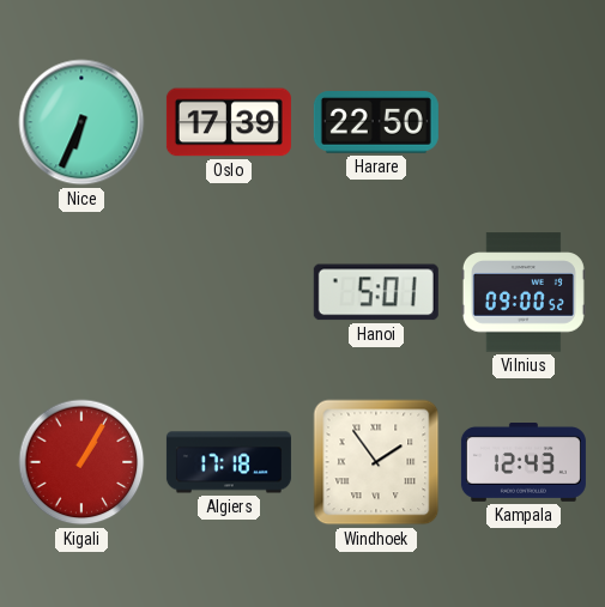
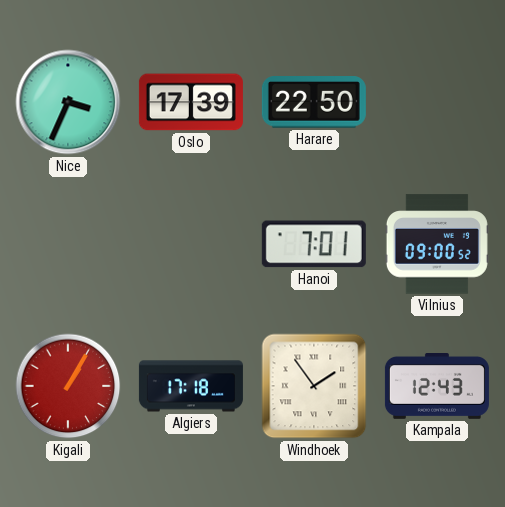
Nice: 6:34 -> 3:34
Hanoi: 5:01 -> 7:01
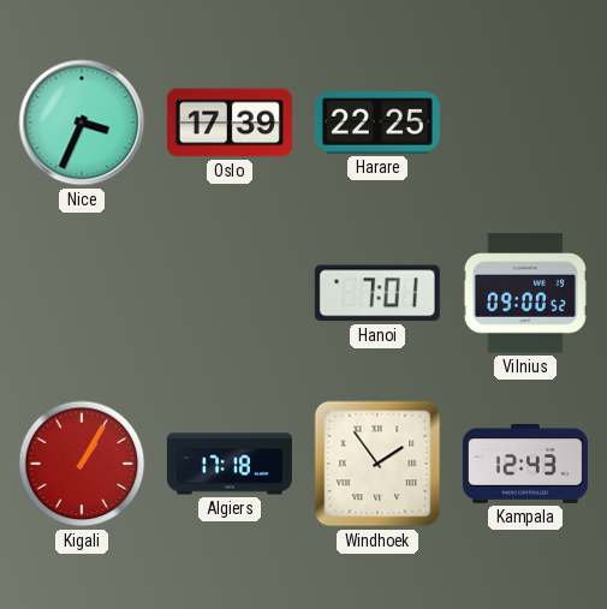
Harare: 22:50 -> 22:25
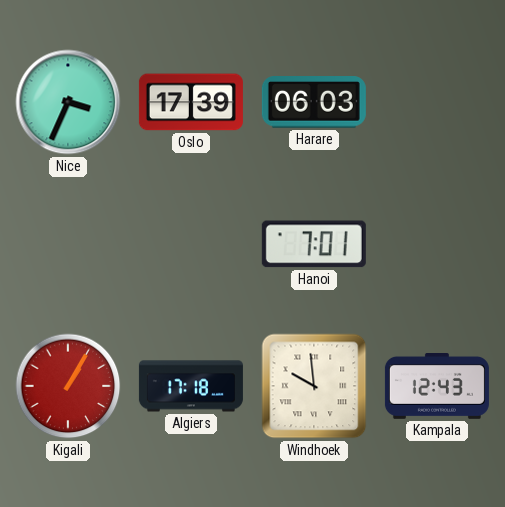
Harare: 22:25 -> 06:03
Vilnius: 09:00 -> none
Windhoek: 1:54 -> 9:59
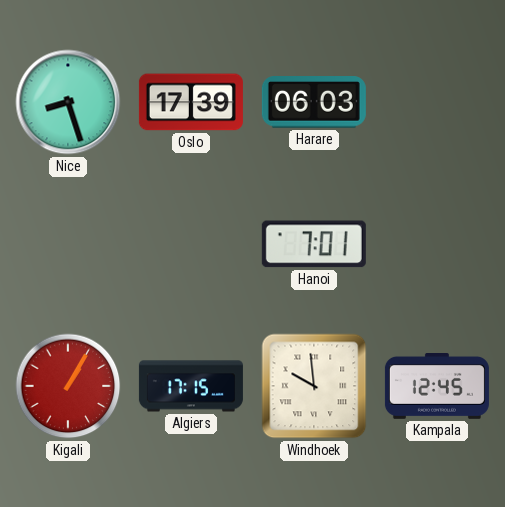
Nice: 3:34 -> 8:27
Algiers: 17:18 -> 17:15
Kampala: 12:43 -> 12:45
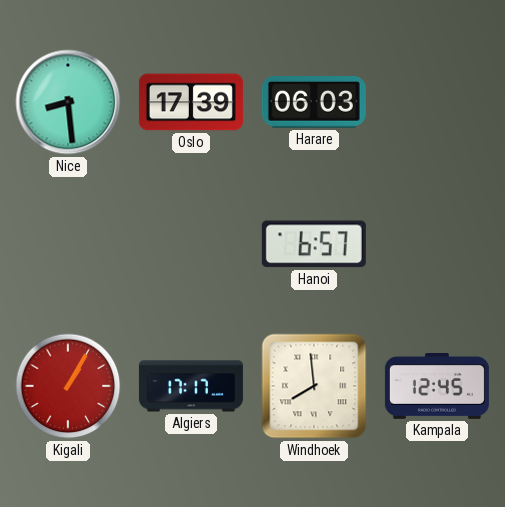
Nice: 8:27 -> 8:29
Hanoi: 7:01 -> 6:57
Algiers: 17:15 -> 17:17
Windhoek: 9:59 -> 7:59
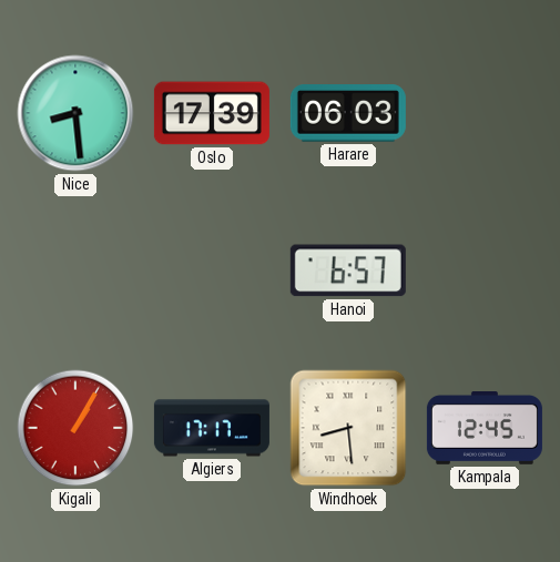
Windhoek: 7:59 -> 8:29
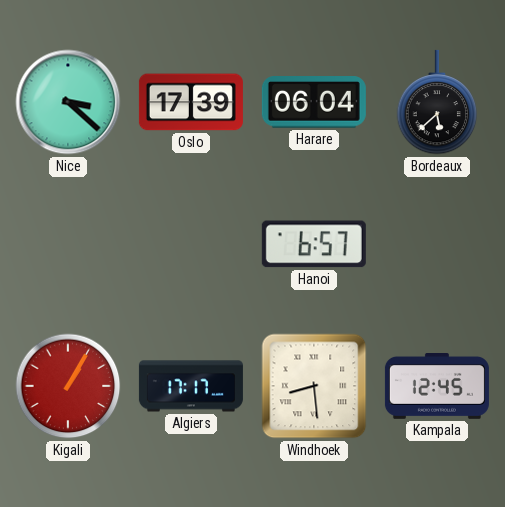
Nice: 8:29 -> 3:22
Harare: 06:03 -> 06:04
Bordeaux: none -> 5:38
